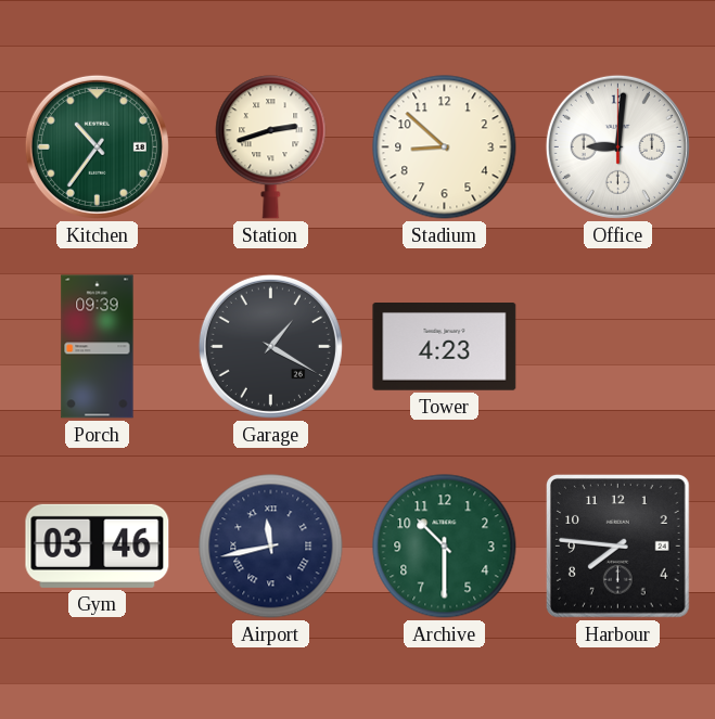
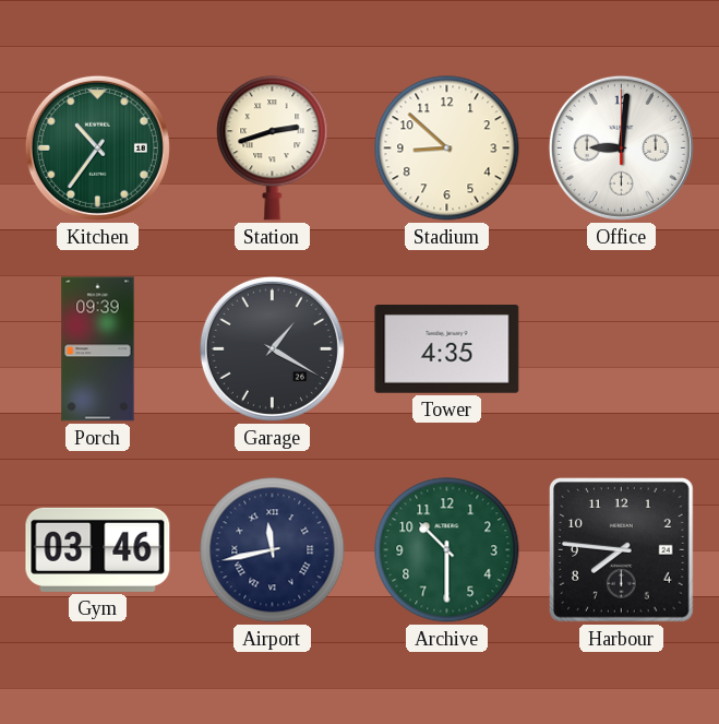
Tower: 4:23 -> 4:35
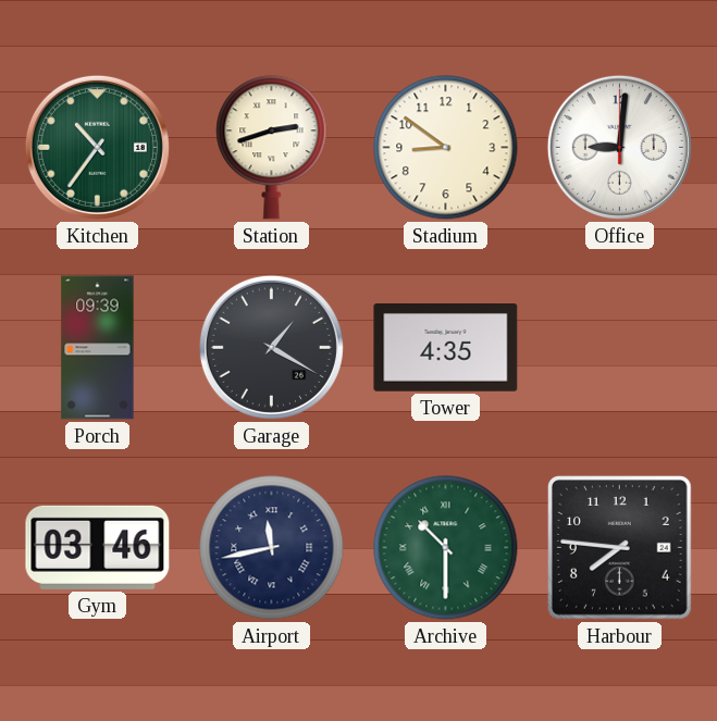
Stadium: 8:52 -> 8:51
Archive numerals: Arabic -> Roman
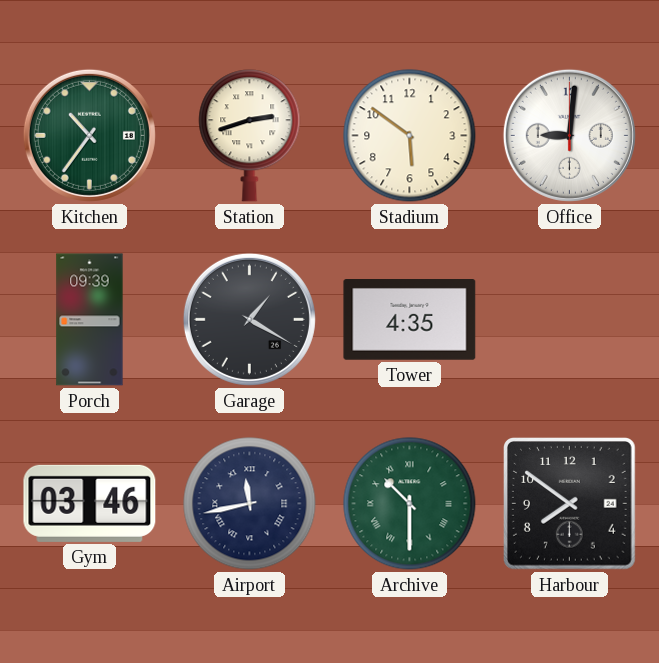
Stadium: 8:51 -> 5:51
Harbour: 7:46 -> 7:51
